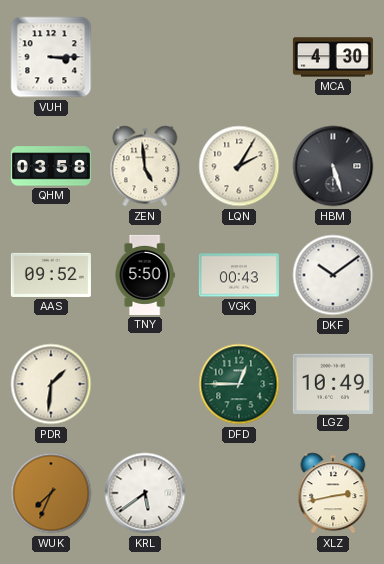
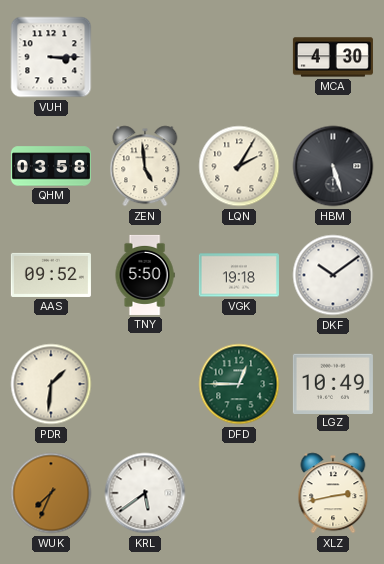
VGK: 00:43 -> 19:18
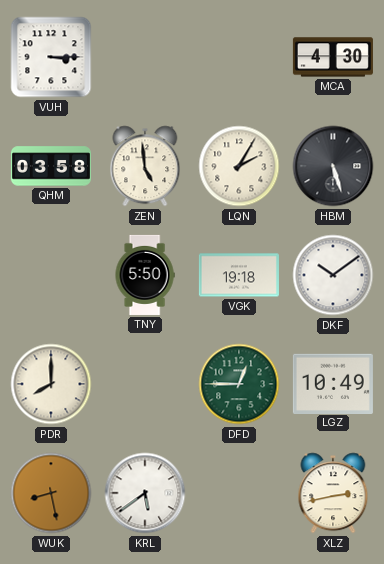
AAS: 09:52 -> none
PDR: 1:31 -> 8:00
WUK: 7:34 -> 8:28
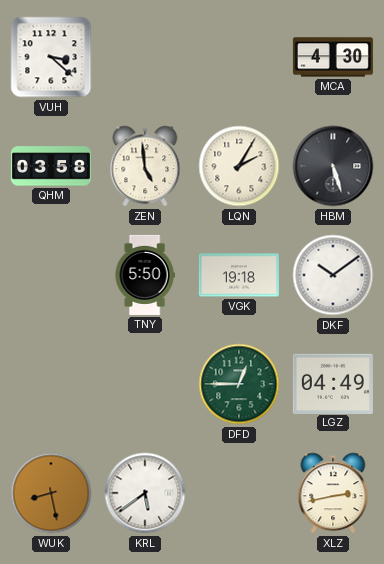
VUH: 3:15 -> 3:22
PDR: 8:00 -> none
LGZ: 10:49 -> 04:49
